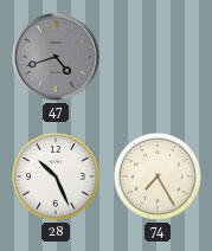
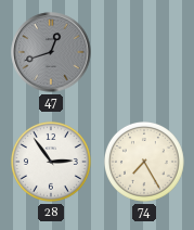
47: 4:42 -> 12:42
28: 10:26 -> 2:54
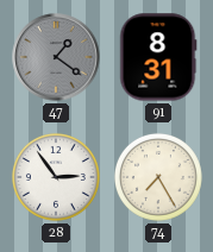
47: 12:42 -> 1:21
91: none -> 8:31
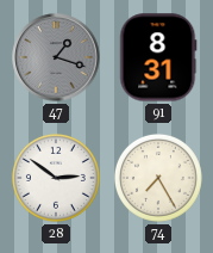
47: 1:21 -> 1:18
28: 2:54 -> 2:51
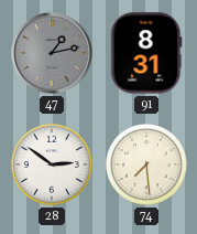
47: 1:18 -> 1:13
74: 7:25 -> 7:29
